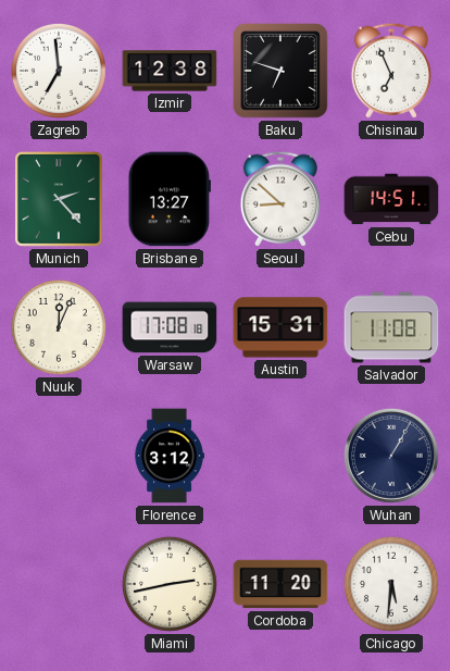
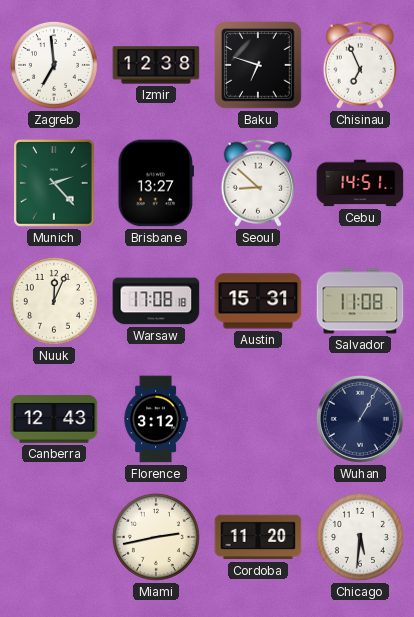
Canberra: none -> 12:43
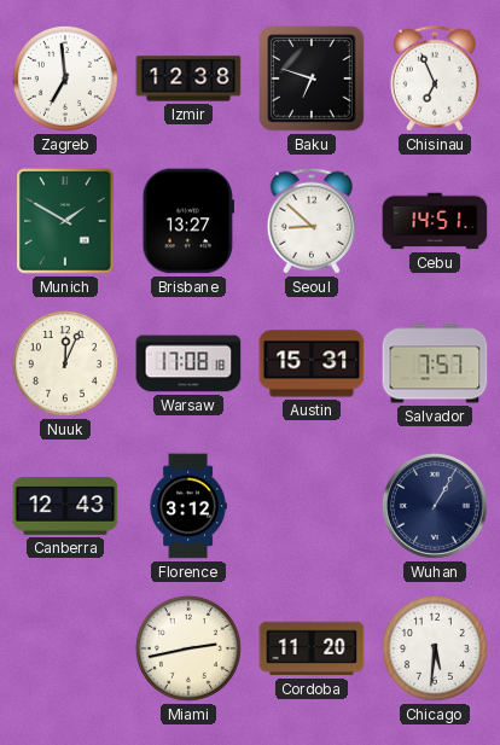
Munich: 2:23 -> 1:50
Salvador: 11:08 -> 7:57
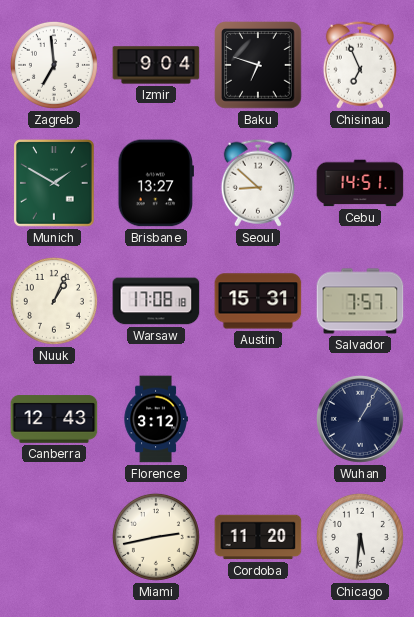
Izmir: 12:38 -> 9:04
Nuuk: 12:04 -> 1:04
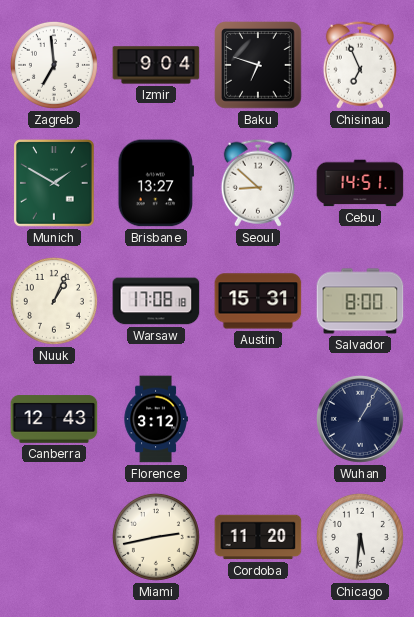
Salvador: 7:57 -> 8:00
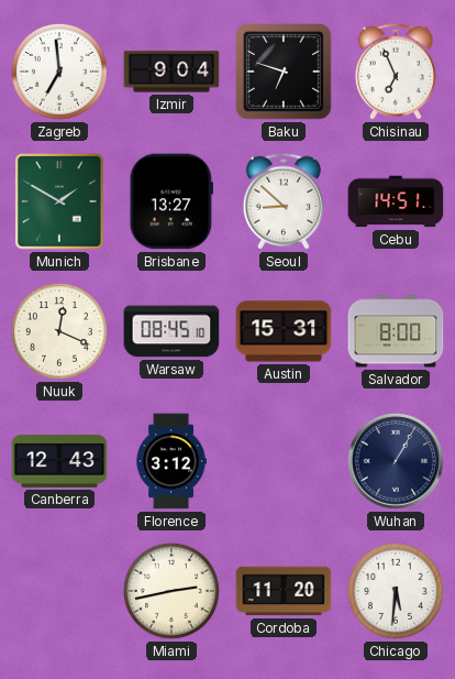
Nuuk: 1:04 -> 12:19
Warsaw: 17:08 -> 08:45
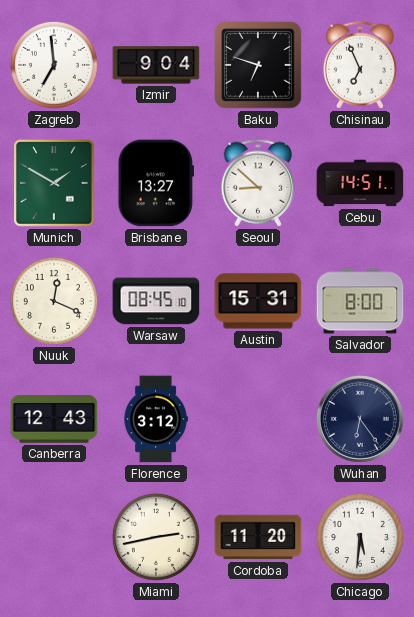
Wuhan: 1:05 -> 6:24
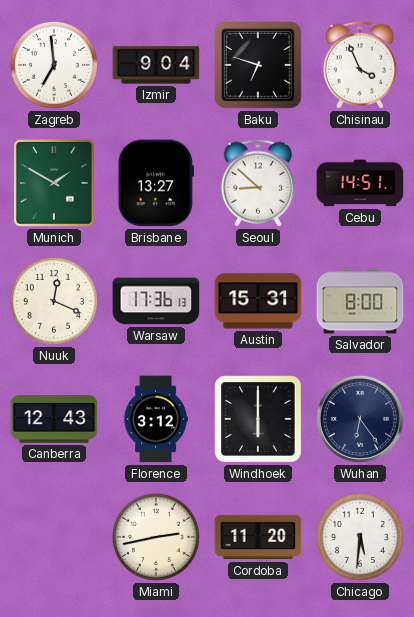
Chisinau: 6:56 -> 3:56
Warsaw: 08:45 -> 17:36
Windhoek: none -> 6:00
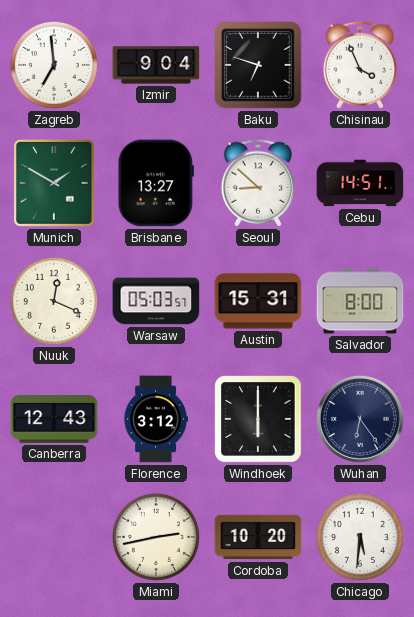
Warsaw: 17:36 -> 05:03
Cordoba: 11:20 -> 10:20
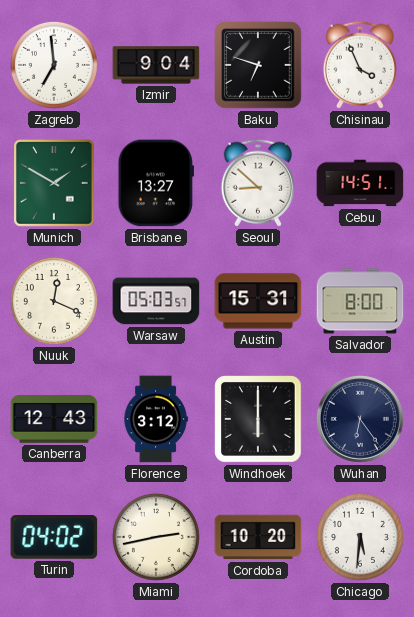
Turin: none -> 04:02
